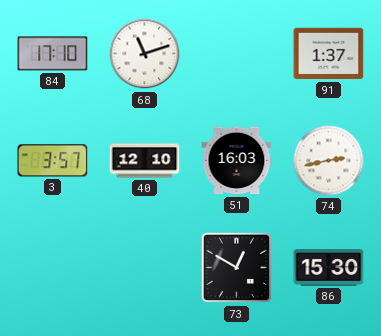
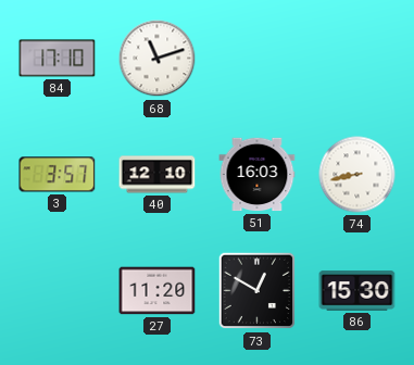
91: 1:37 -> none
74: 2:43 -> 8:43
27: none -> 11:20
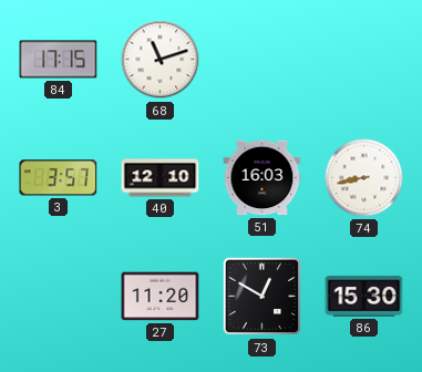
84: 17:10 -> 17:15
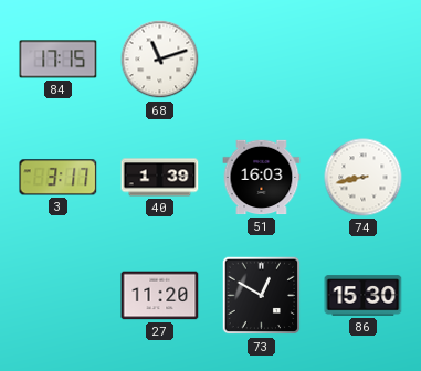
3: 3:57 -> 3:17
40: 12:10 -> 1:39
